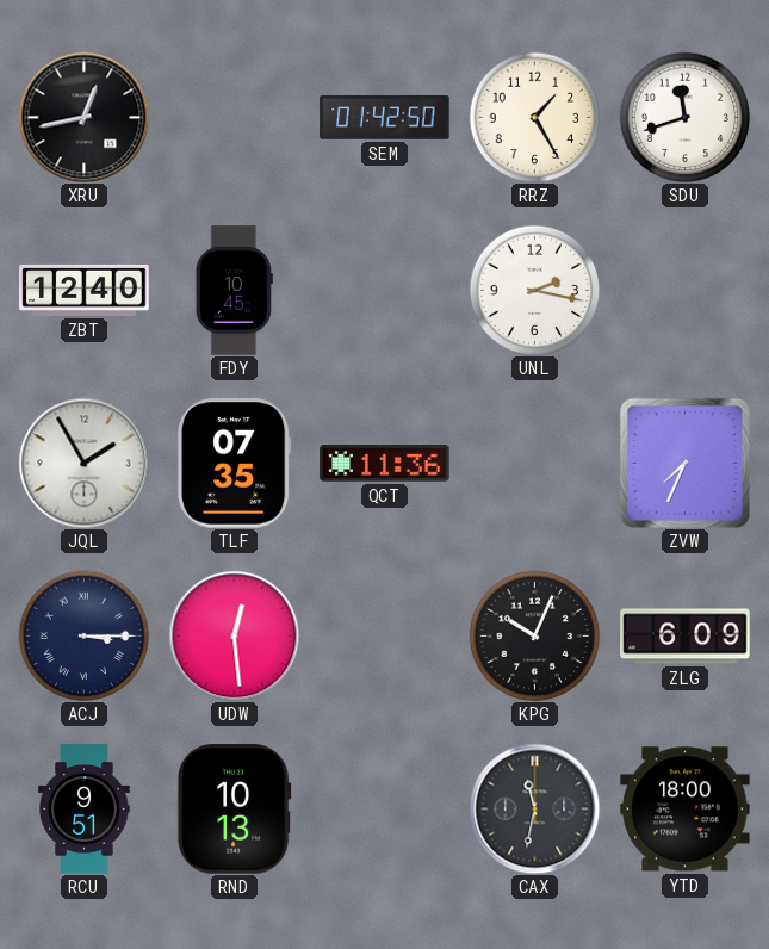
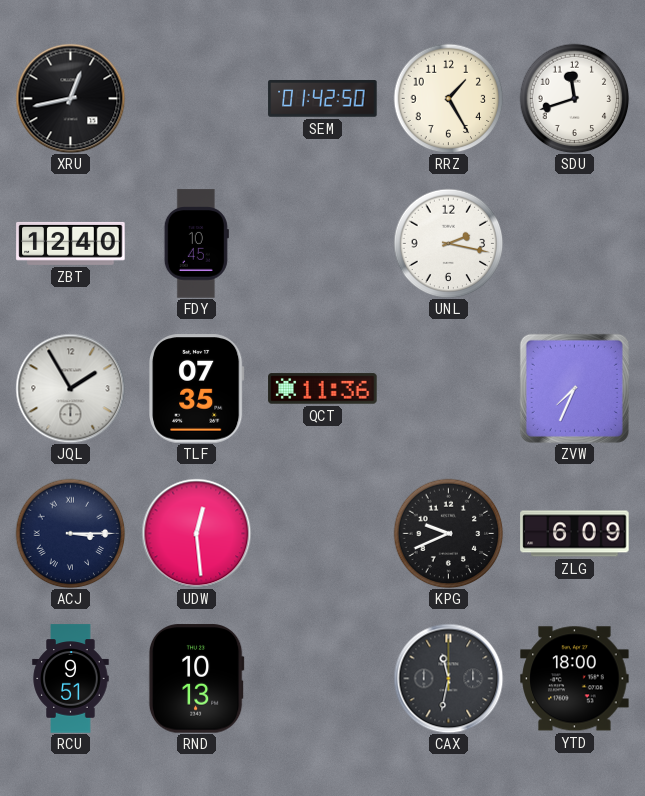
KPG: 10:04 -> 9:41
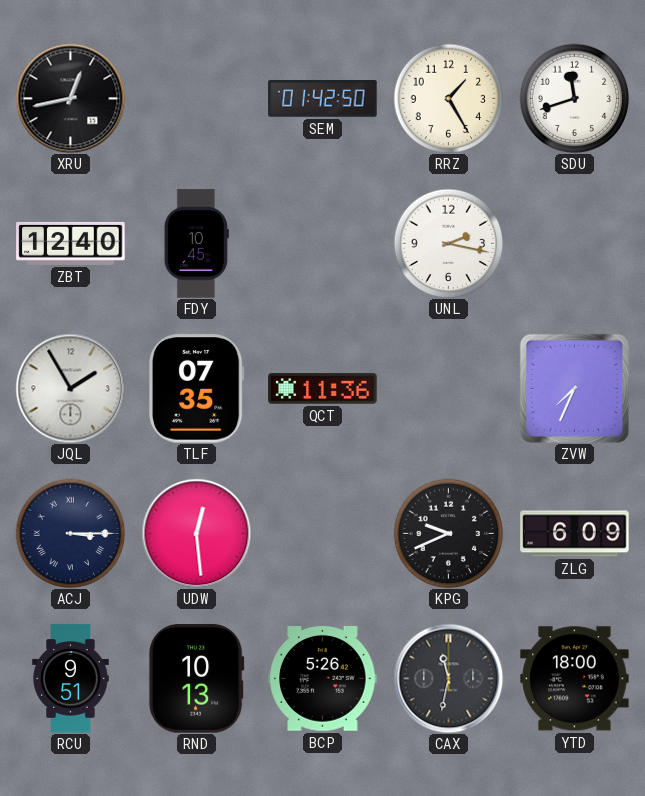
BCP: none -> 5:26
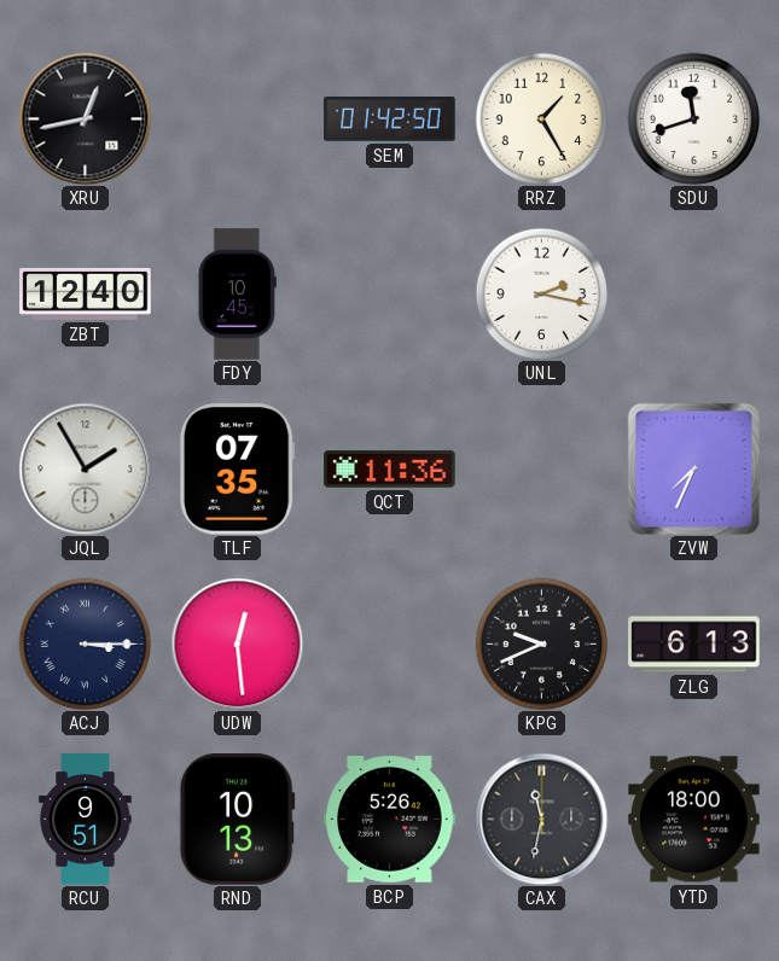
ZLG: 6:09 -> 6:13
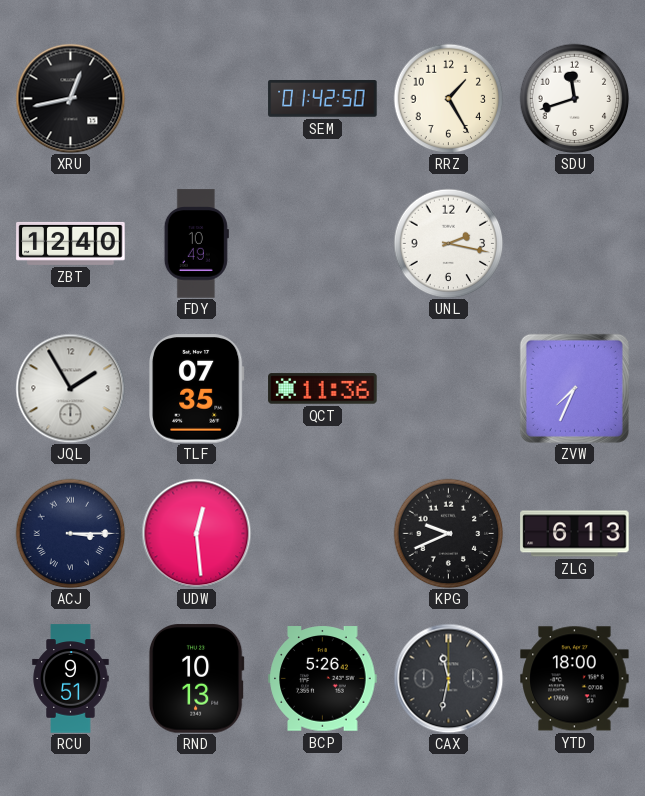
FDY: 10:45 -> 10:49
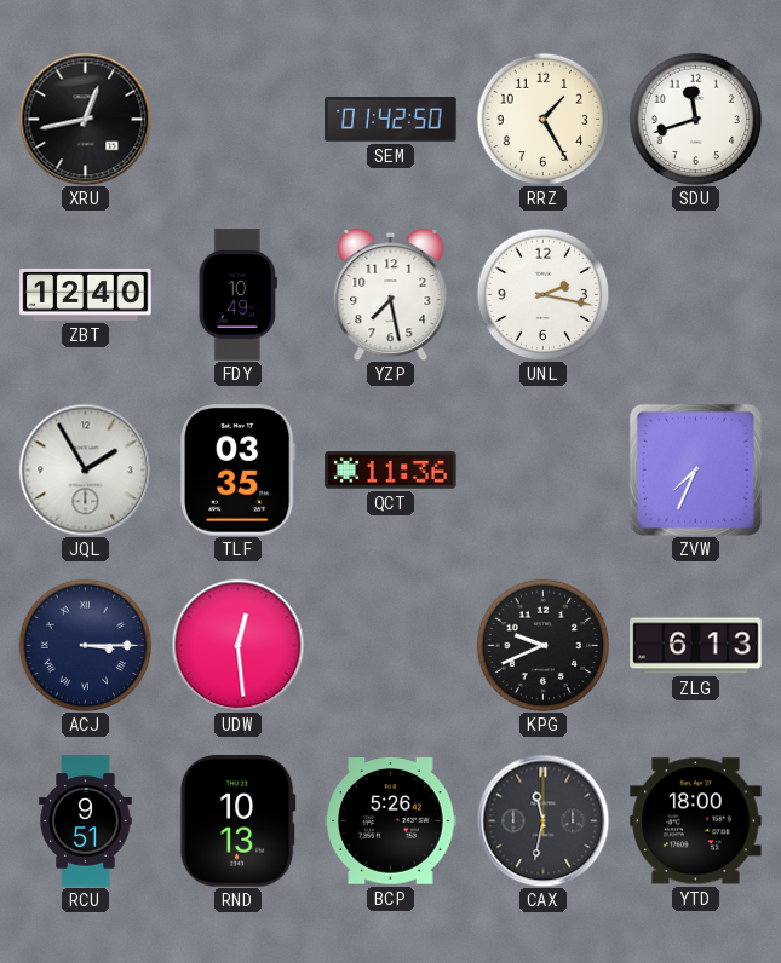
YZP: none -> 7:28
TLF: 07:35 -> 03:35
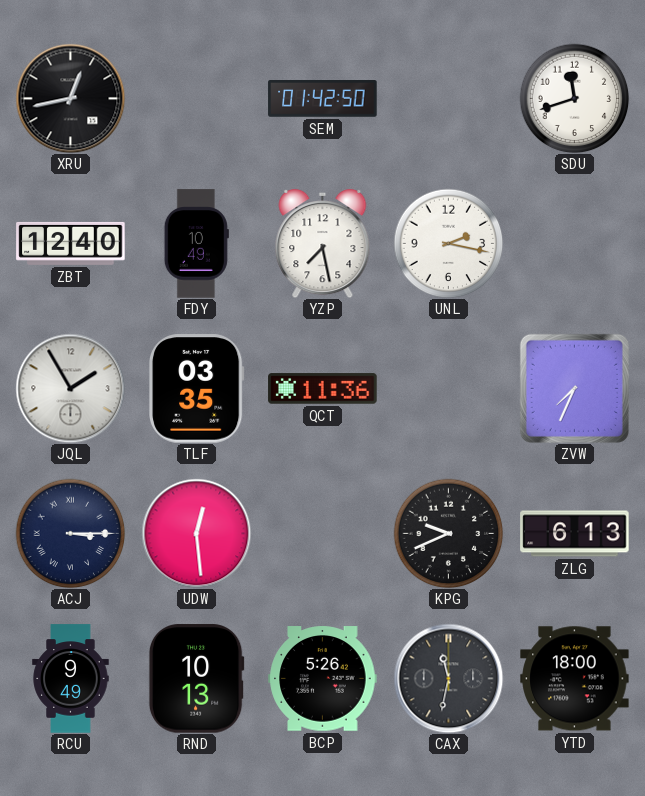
RRZ: 1:25 -> none
RCU: 9:51 -> 9:49
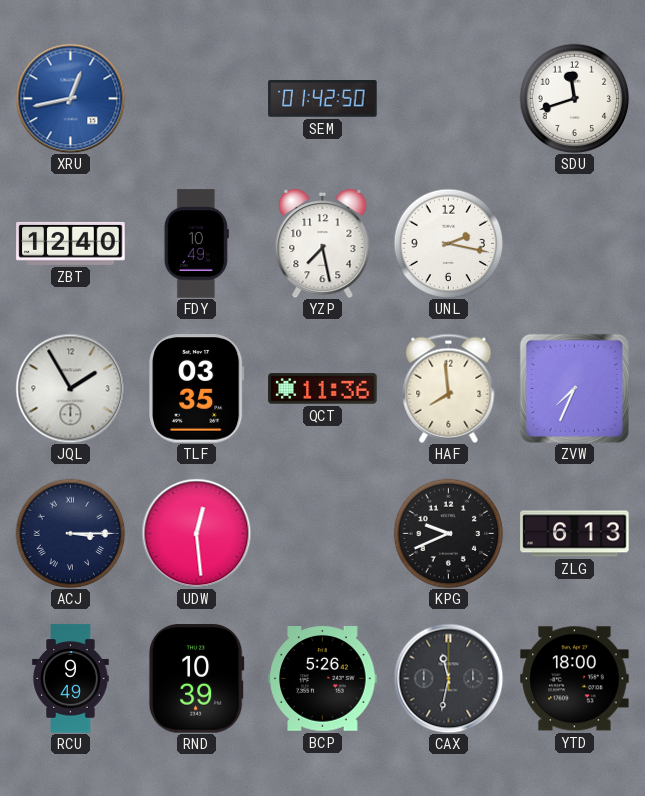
XRU dial: black -> blue
HAF: none -> 7:59
RND: 10:13 -> 10:39
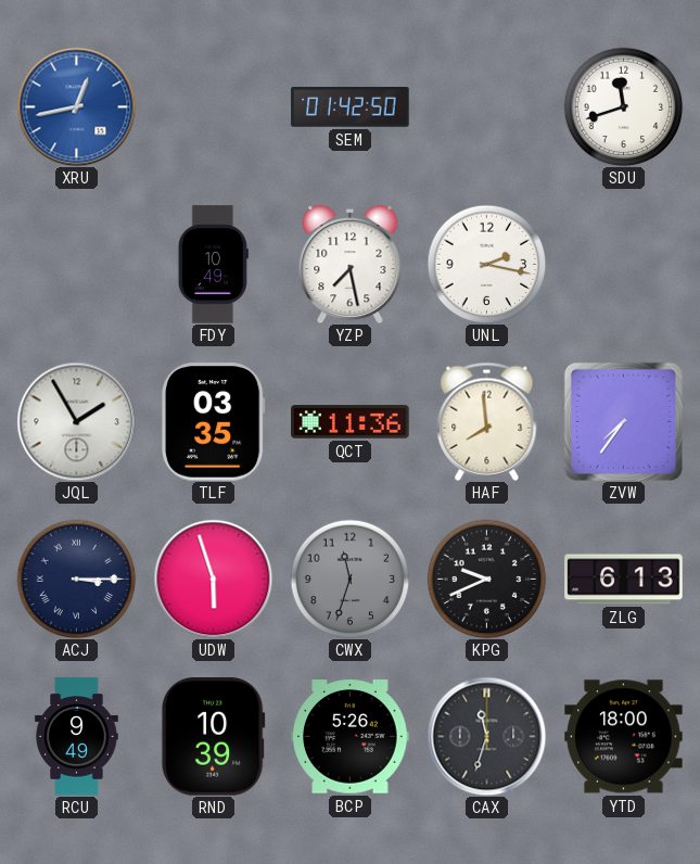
ZBT: 12:40 -> none
ZVW: 7:34 -> 7:36
UDW: 12:29 -> 5:57
CWX: none -> 11:33
CAX: 11:32 -> 11:33
